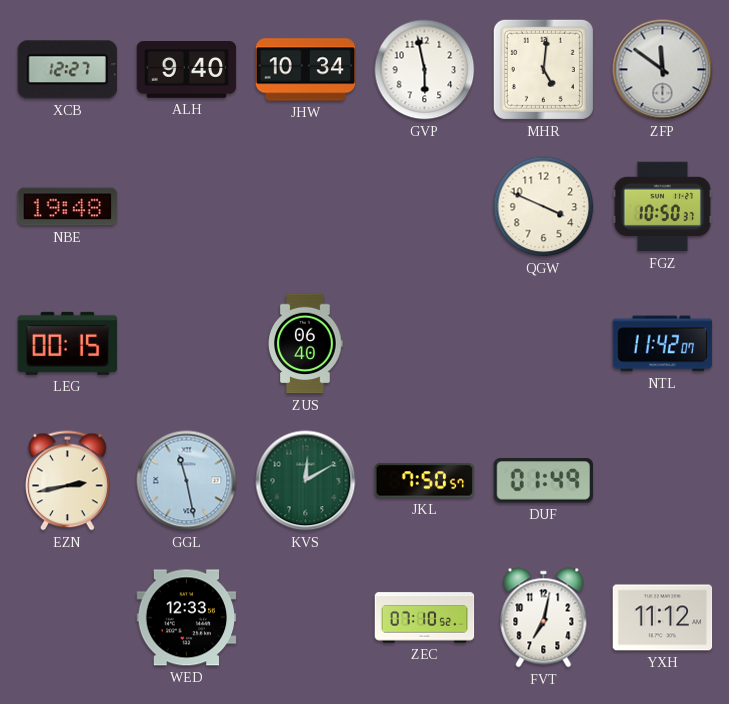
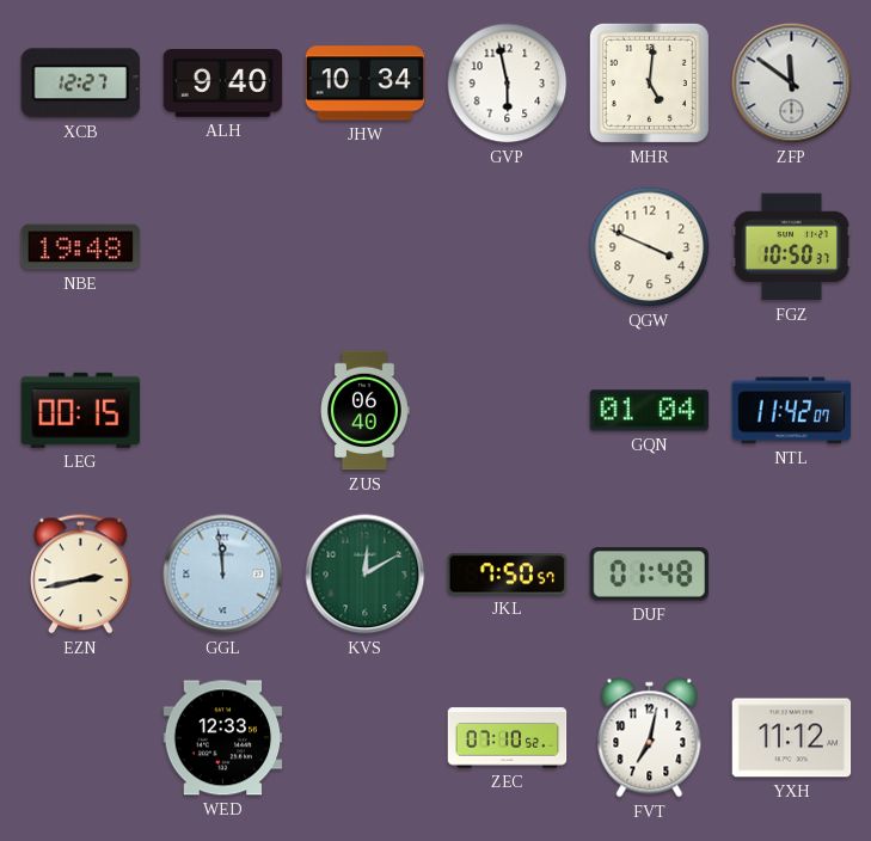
GQN: none -> 01:04
GGL: 11:28 -> 11:59
DUF: 01:49 -> 01:48
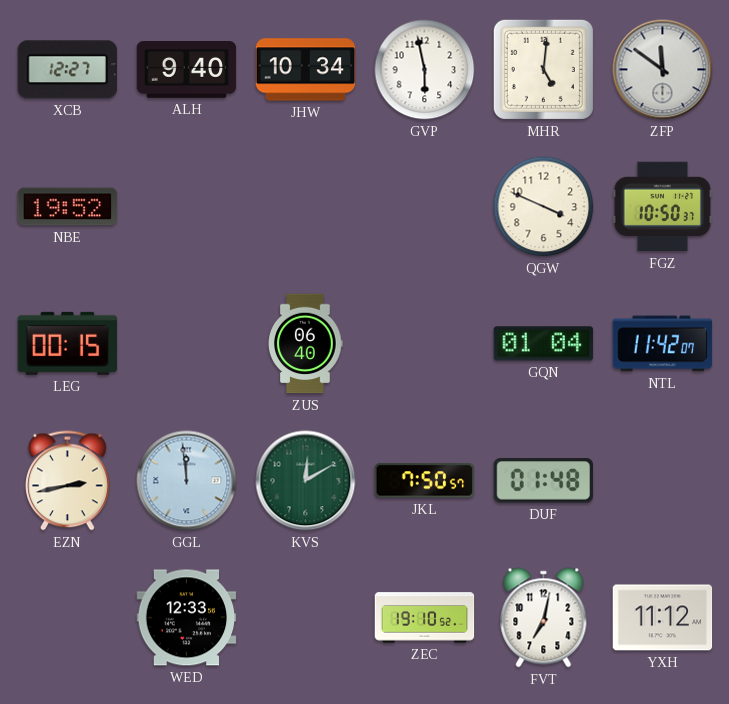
NBE: 19:48 -> 19:52
ZEC: 07:10 -> 19:10
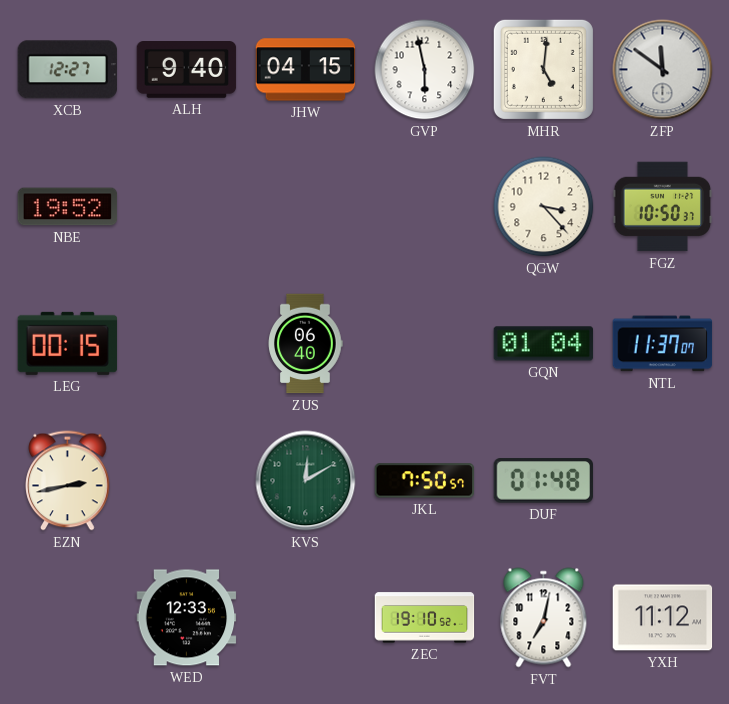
JHW: 10:34 -> 04:15
QGW: 3:49 -> 3:23
NTL: 11:42 -> 11:37
GGL: 11:59 -> none
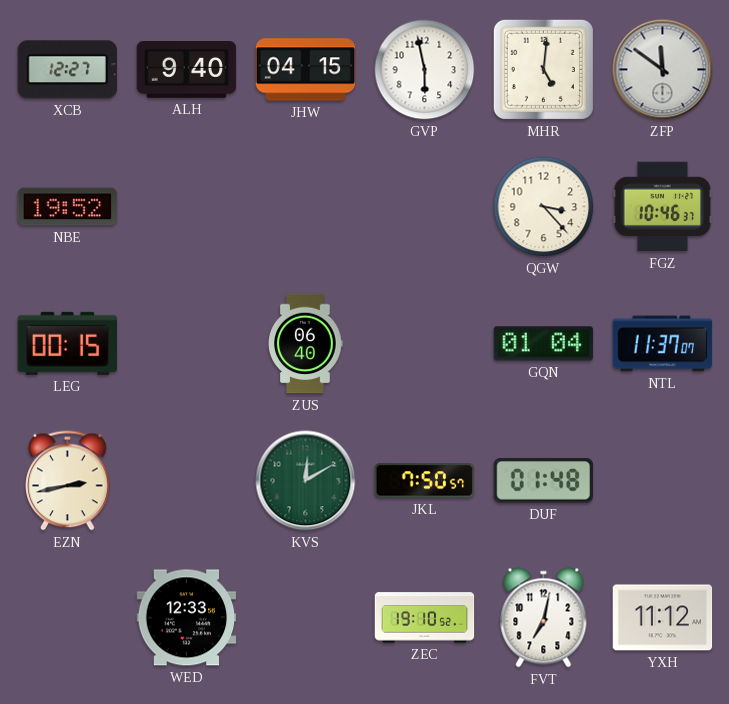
FGZ: 10:50 -> 10:46
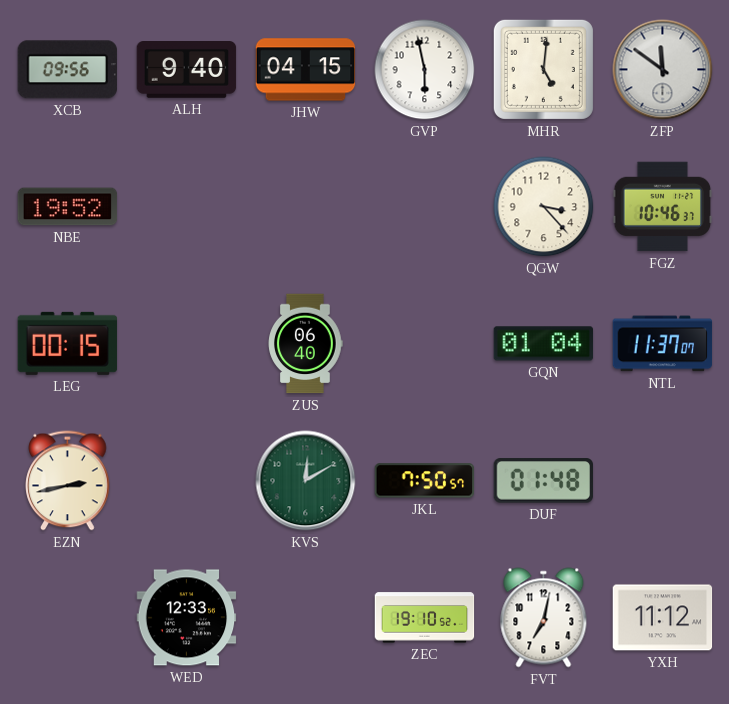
XCB: 12:27 -> 09:56
